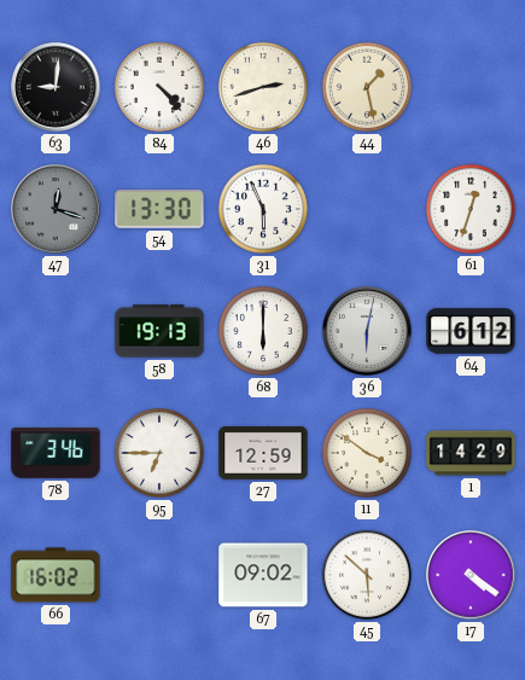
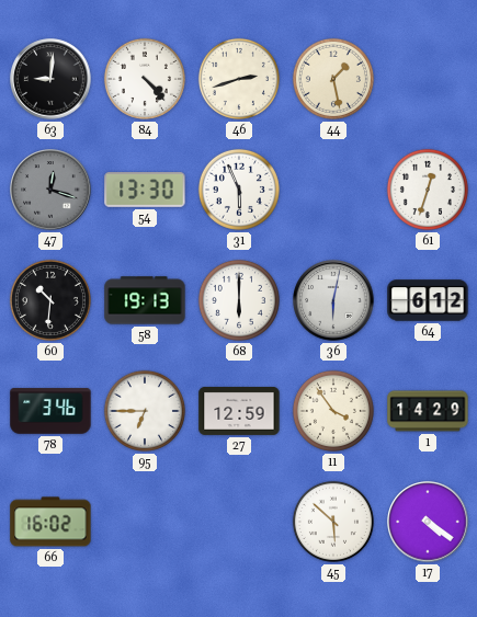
60: none -> 10:31
11: 3:51 -> 3:54
67: 09:02 -> none
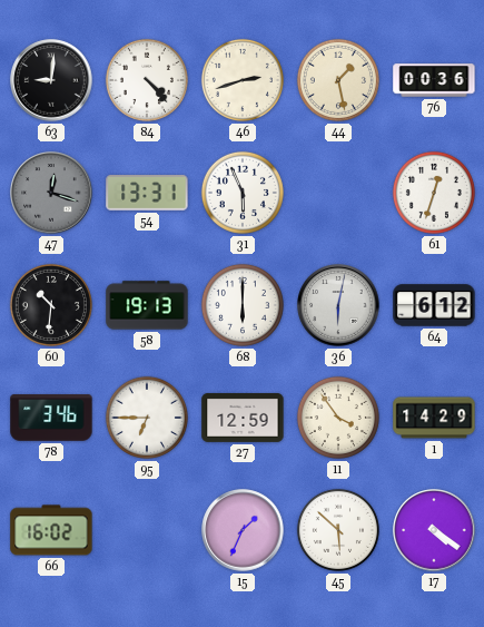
76: none -> 00:36
54: 13:30 -> 13:31
15: none -> 1:34
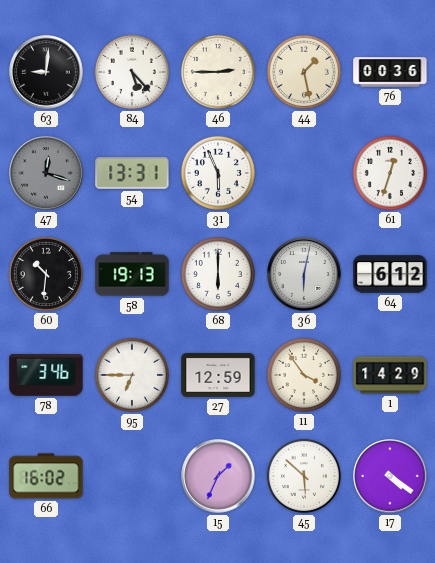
84: 4:23 -> 5:23
46: 2:42 -> 2:45
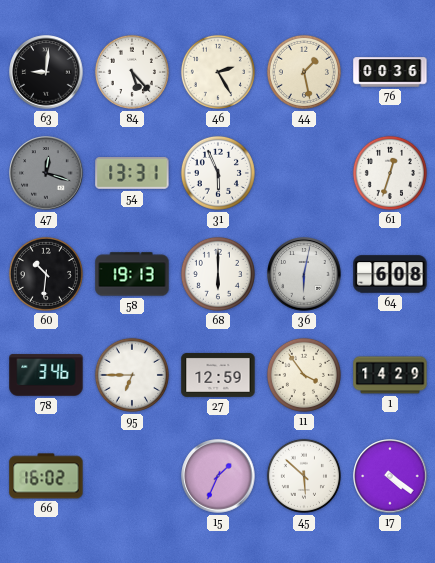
46: 2:45 -> 2:25
64: 6:12 -> 6:08
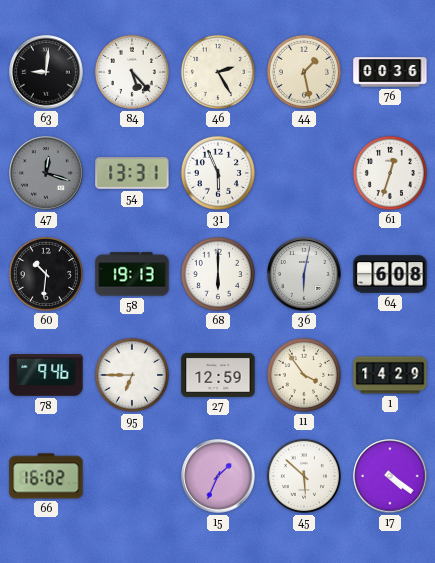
78: 3:46 -> 9:46
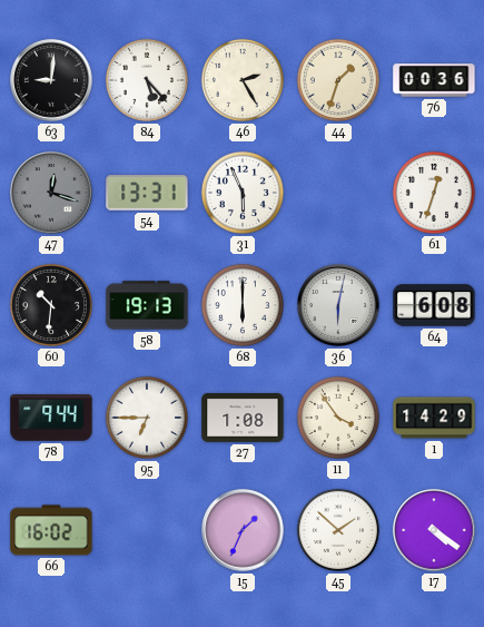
44: 1:28 -> 1:33
78: 9:46 -> 9:44
27: 12:59 -> 1:08
45: 5:52 -> 1:52
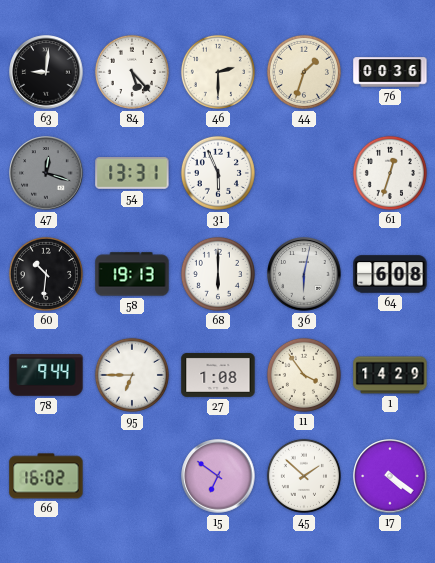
46: 2:25 -> 2:30
15: 1:34 -> 6:51
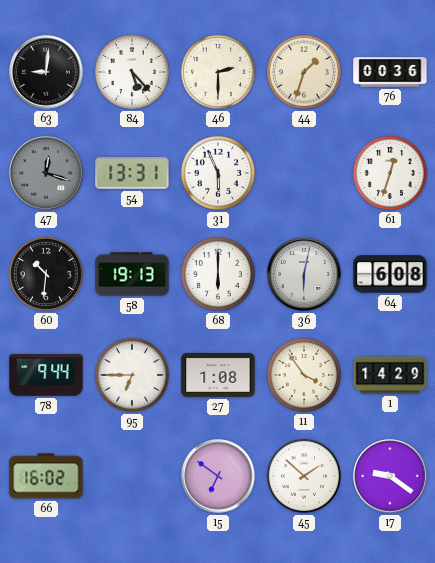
17: 4:21 -> 9:21
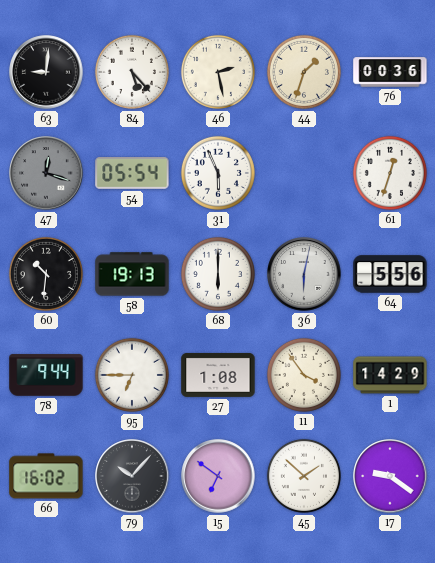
46: 2:30 -> 2:28
54: 13:31 -> 05:54
64: 6:08 -> 5:56
79: none -> 10:07
